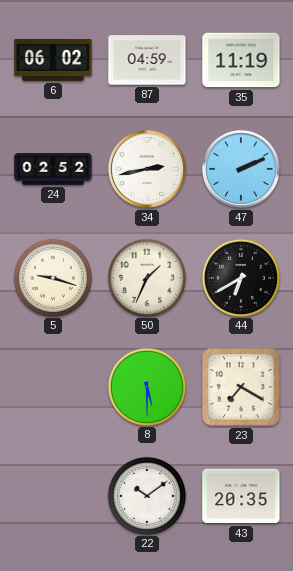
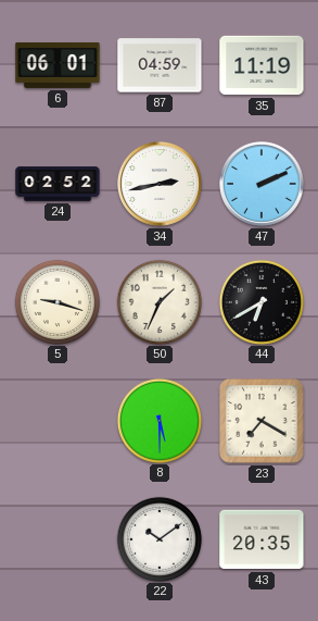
6: 06:02 -> 06:01
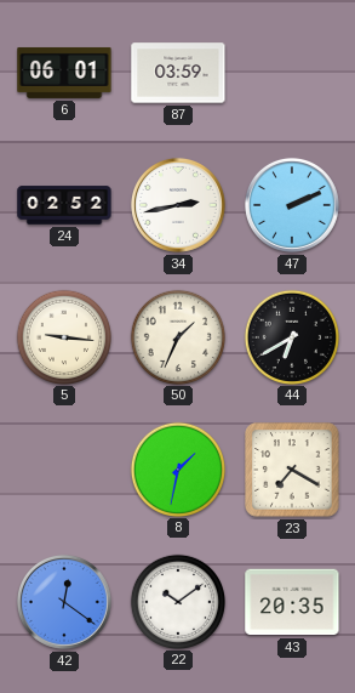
87: 04:59 -> 03:59
35: 11:19 -> none
5: 9:18 -> 9:16
8: 5:30 -> 1:32
42: none -> 12:21
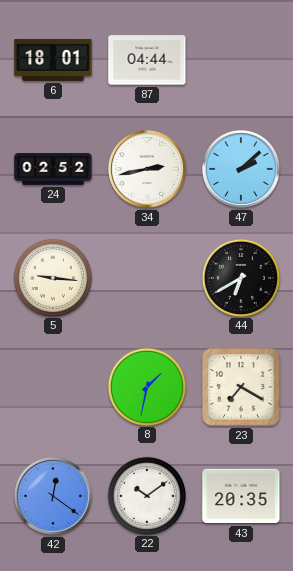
6: 06:01 -> 18:01
87: 03:59 -> 04:44
47: 2:11 -> 2:08
50: 1:34 -> none
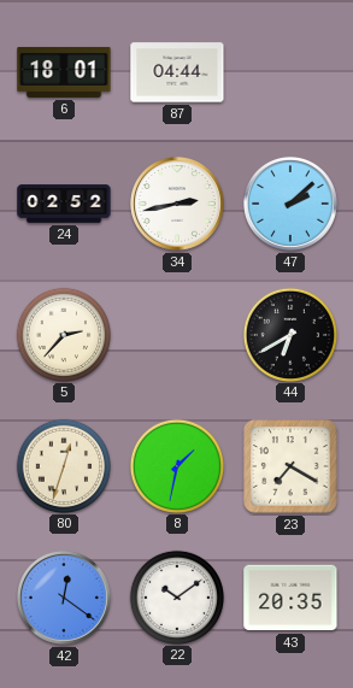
5: 9:16 -> 2:37
80: none -> 12:33
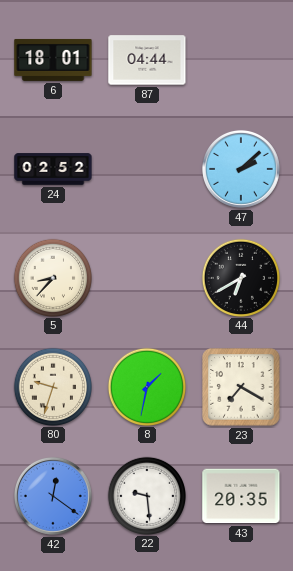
34: 2:43 -> none
5: 2:37 -> 8:37
80: 12:33 -> 9:33
22: 10:09 -> 9:29
